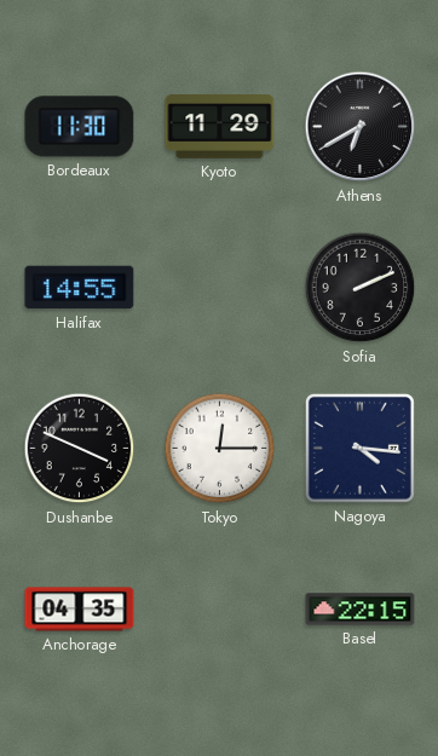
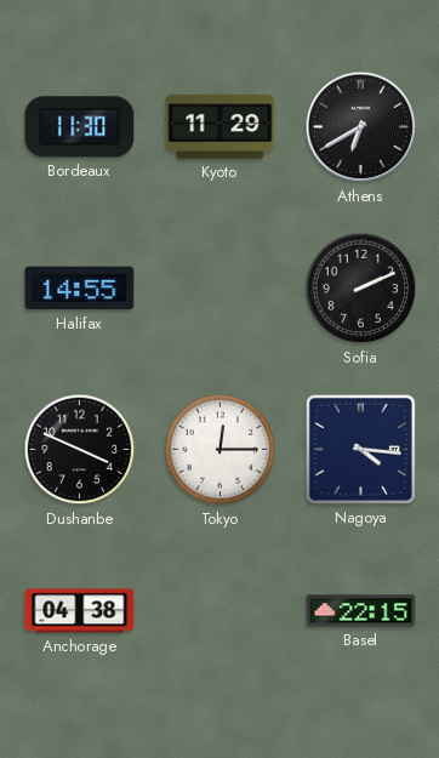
Anchorage: 04:35 -> 04:38
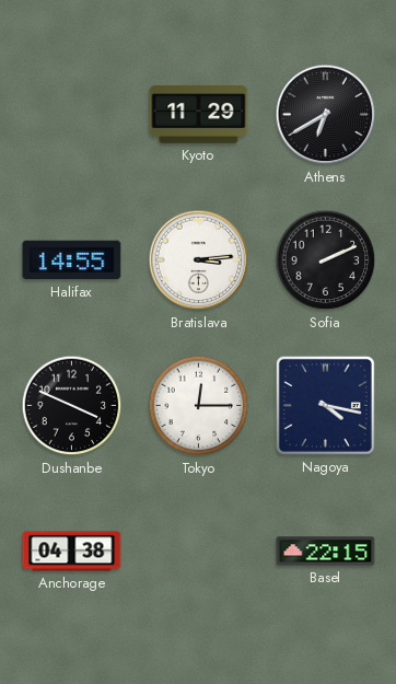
Bordeaux: 11:30 -> none
Bratislava: none -> 3:14
Nagoya: 4:16 -> 4:17
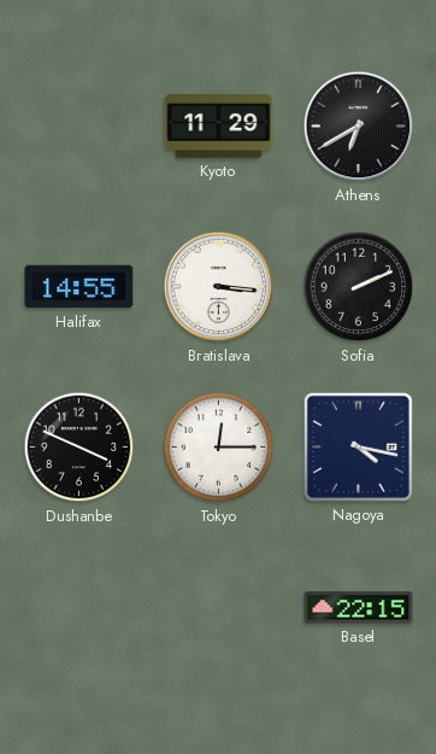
Bratislava: 3:14 -> 3:16
Anchorage: 04:38 -> none
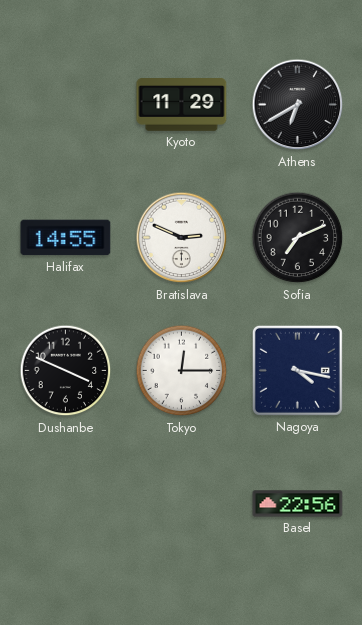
Bratislava: 3:16 -> 2:49
Sofia: 2:11 -> 7:11
Basel: 22:15 -> 22:56
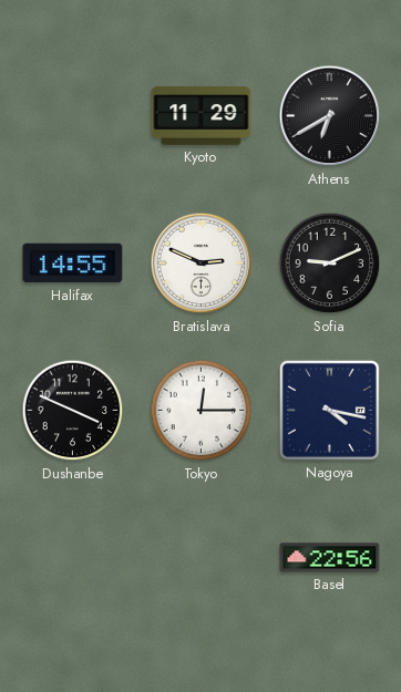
Sofia: 7:11 -> 9:11
